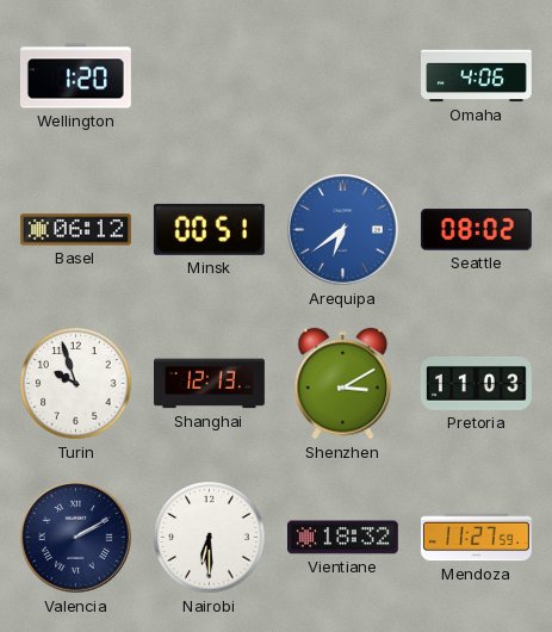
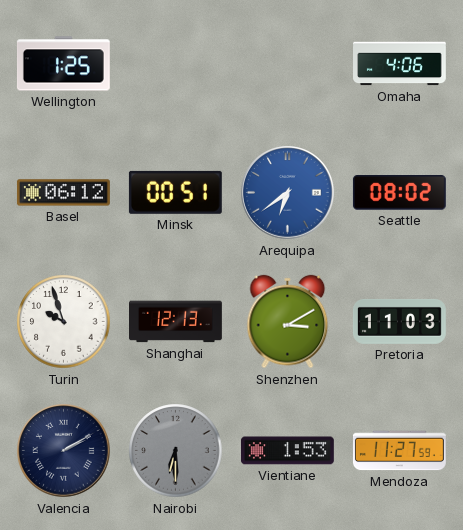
Wellington: 1:20 -> 1:25
Nairobi dial: white -> grey
Vientiane: 18:32 -> 1:53
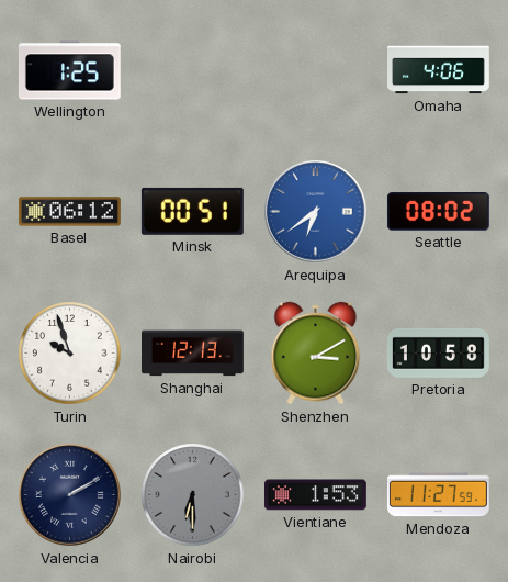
Pretoria: 11:03 -> 10:58
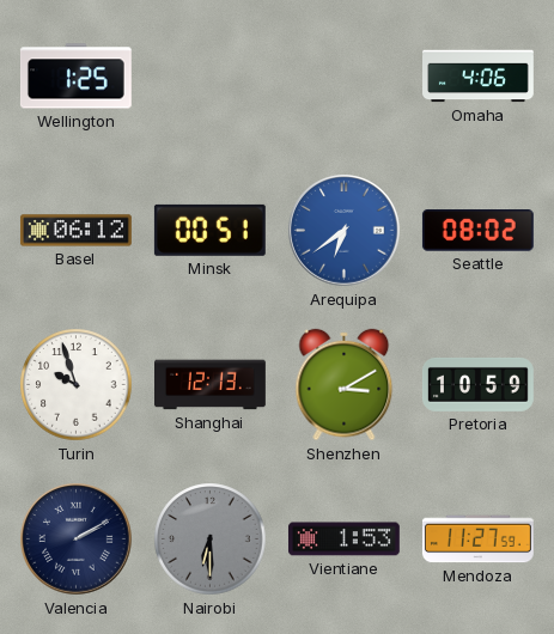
Pretoria: 10:58 -> 10:59
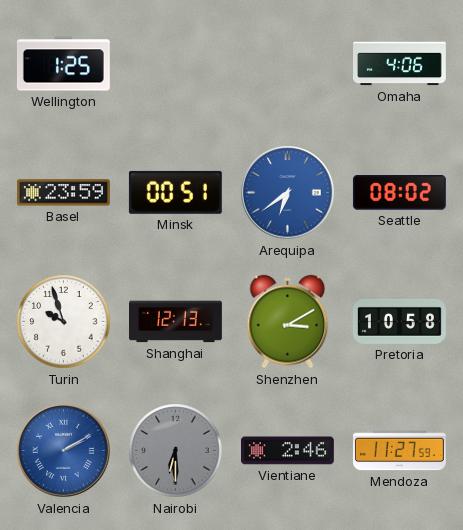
Basel: 06:12 -> 23:59
Pretoria: 10:59 -> 10:58
Valencia dial: navy -> blue
Vientiane: 1:53 -> 2:46
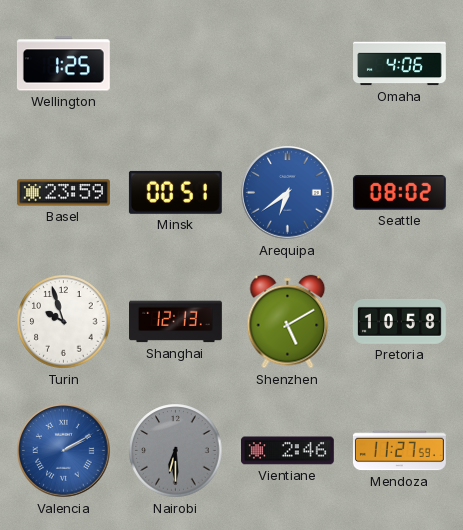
Shenzhen: 3:10 -> 5:10
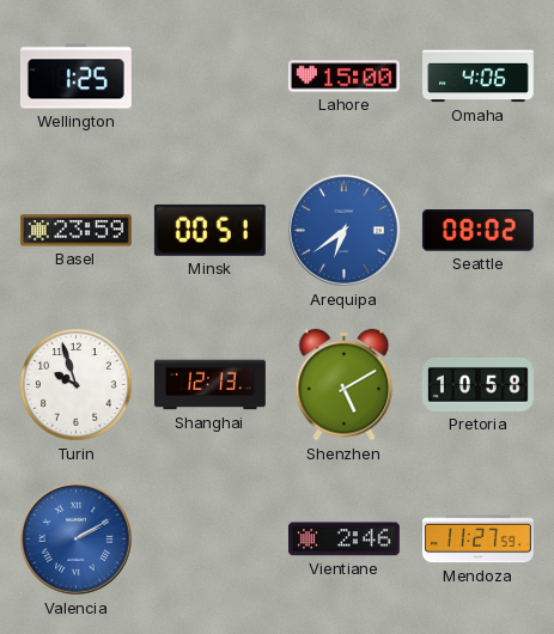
Lahore: none -> 15:00
Nairobi: 6:30 -> none
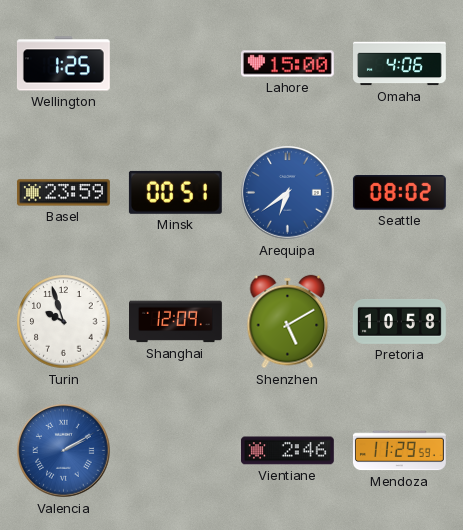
Shanghai: 12:13 -> 12:09
Mendoza: 11:27 -> 11:29
